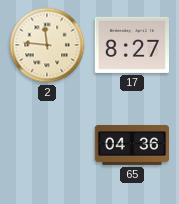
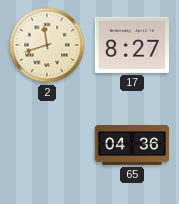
2: 11:46 -> 11:42
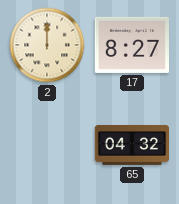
2: 11:42 -> 12:00
65: 04:36 -> 04:32
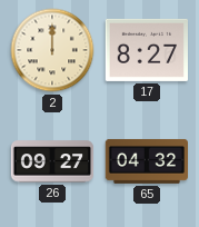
26: none -> 09:27
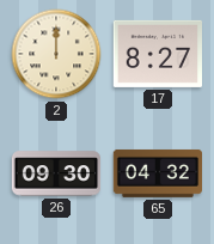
26: 09:27 -> 09:30
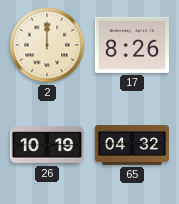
17: 8:27 -> 8:26
26: 09:30 -> 10:19
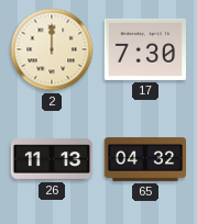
17: 8:26 -> 7:30
26: 10:19 -> 11:13
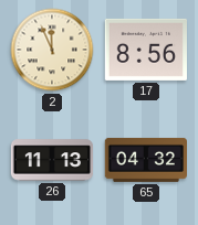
2: 12:00 -> 11:56
17: 7:30 -> 8:56
